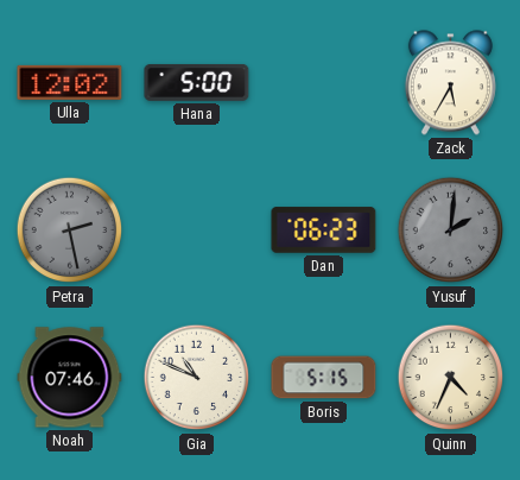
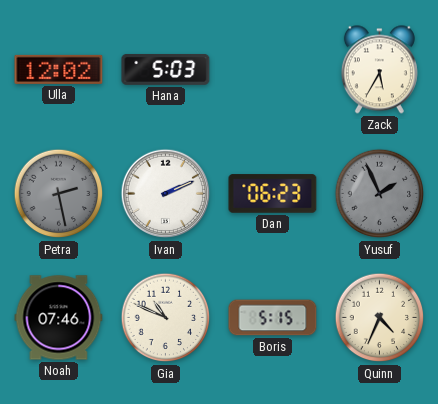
Hana: 5:00 -> 5:03
Ivan: none -> 2:11
Yusuf: 2:01 -> 1:56
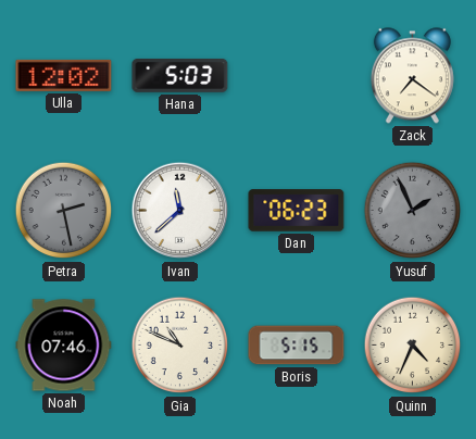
Zack: 5:35 -> 7:21
Ivan: 2:11 -> 11:38
